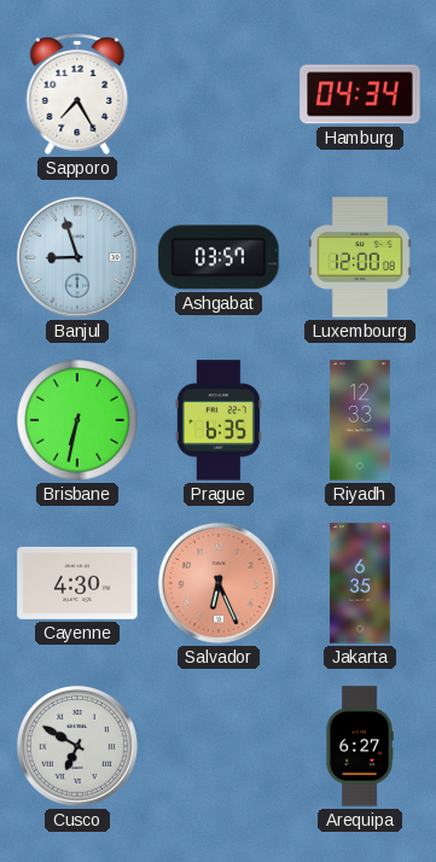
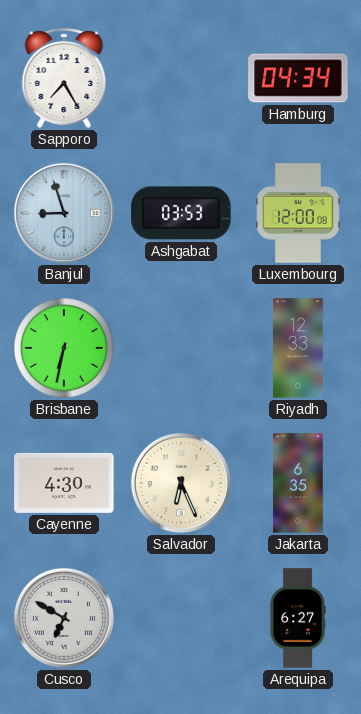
Ashgabat: 03:57 -> 03:53
Prague: 6:35 -> none
Salvador dial: salmon -> cream
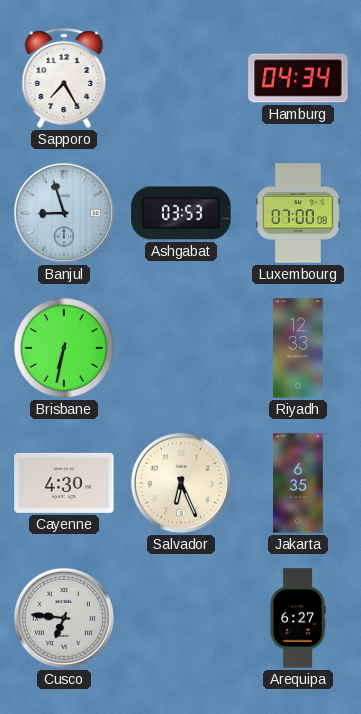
Luxembourg: 12:00 -> 07:00
Cusco: 6:50 -> 6:46
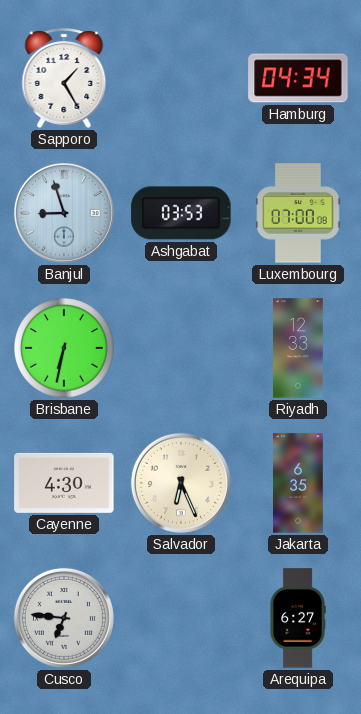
Sapporo: 7:25 -> 1:25
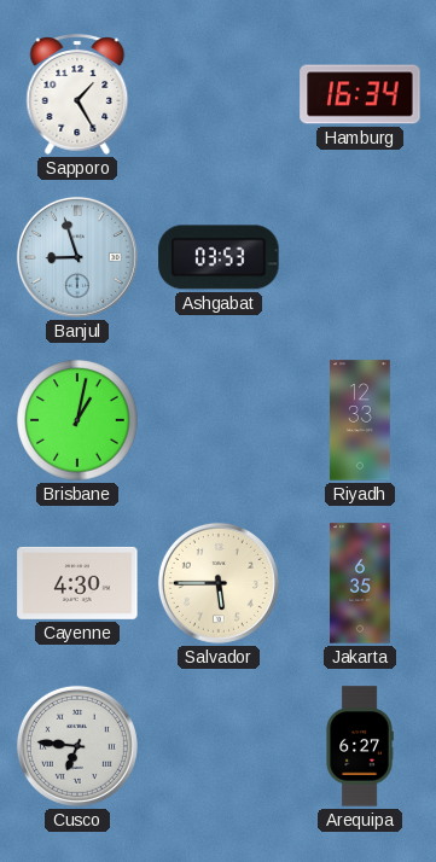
Hamburg: 04:34 -> 16:34
Luxembourg: 07:00 -> none
Brisbane: 6:32 -> 1:02
Salvador: 6:26 -> 5:45
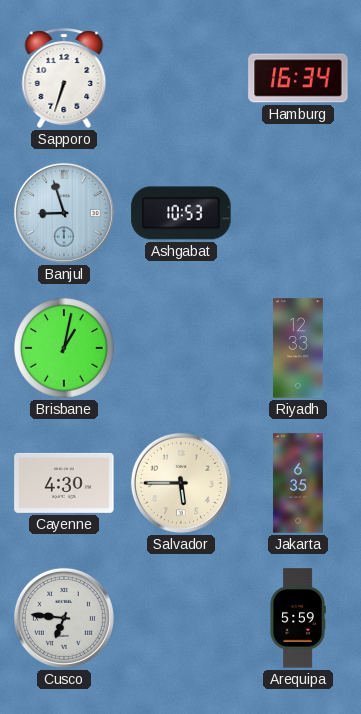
Sapporo: 1:25 -> 6:33
Ashgabat: 03:53 -> 10:53
Arequipa: 6:27 -> 5:59
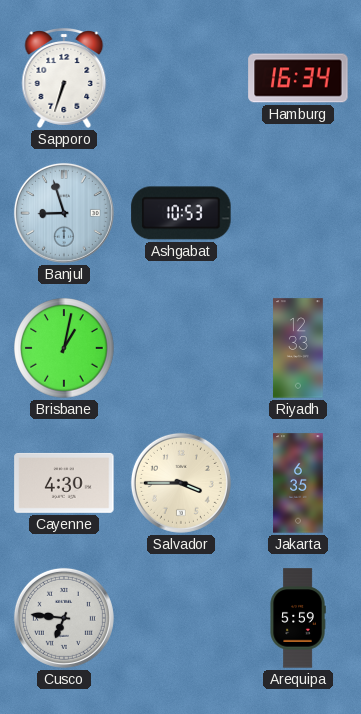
Salvador: 5:45 -> 3:45
